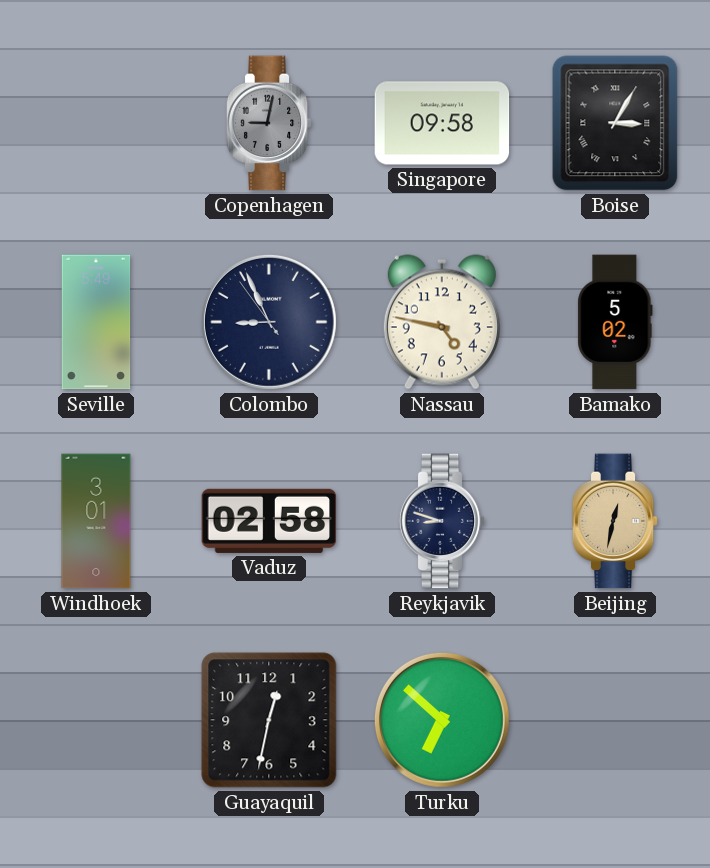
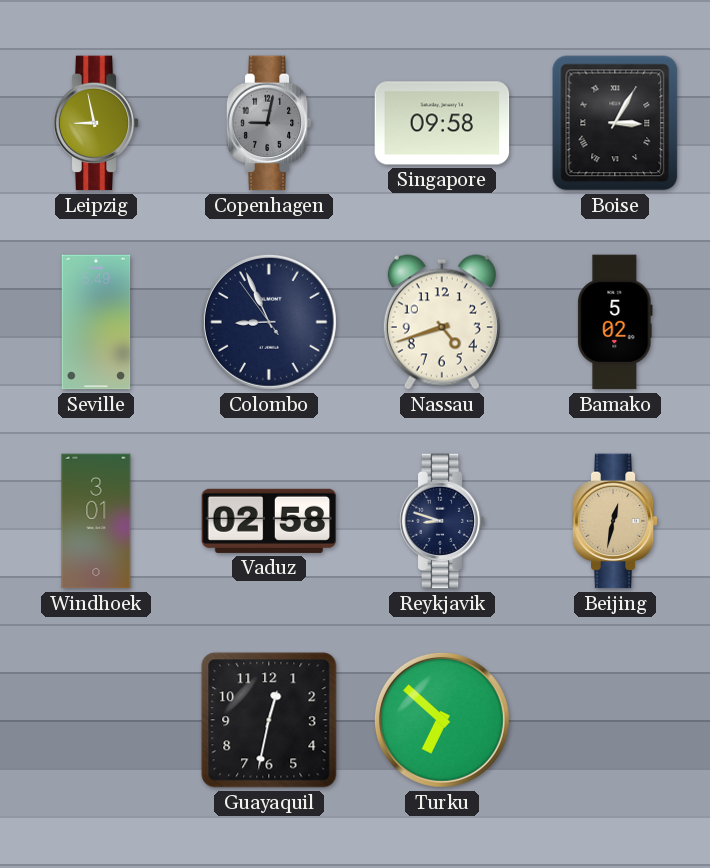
Leipzig: none -> 8:58
Nassau: 4:47 -> 4:42
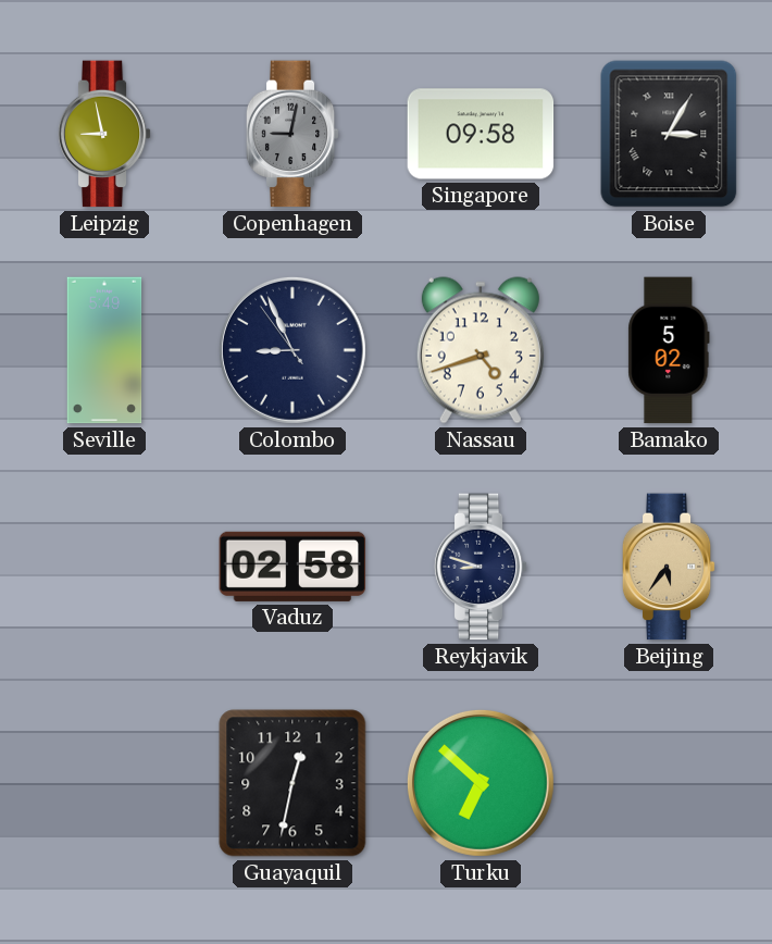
Windhoek: 3:01 -> none
Beijing: 12:32 -> 5:36
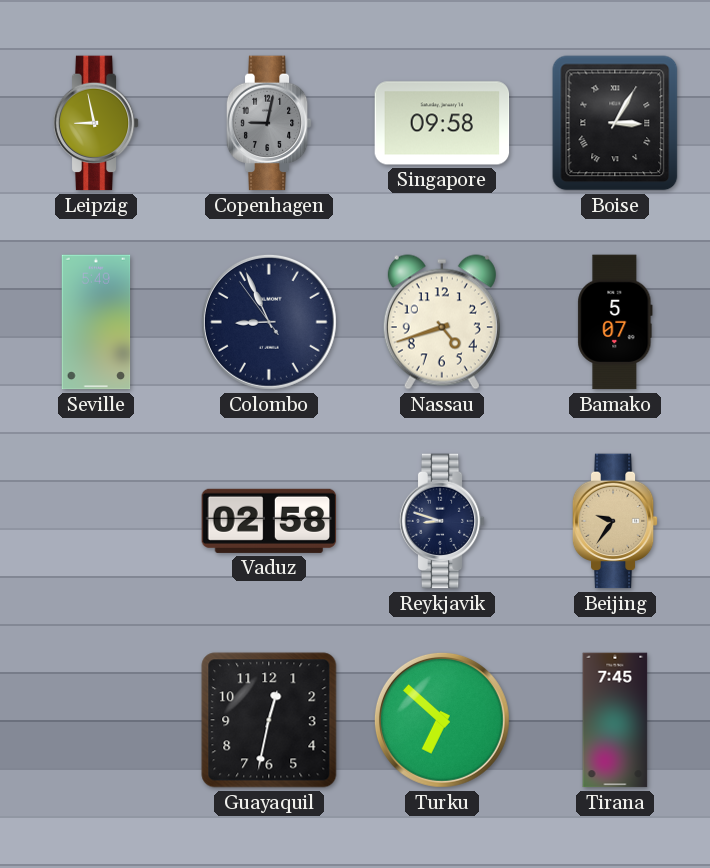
Bamako: 5:02 -> 5:07
Beijing: 5:36 -> 9:36
Tirana: none -> 7:45
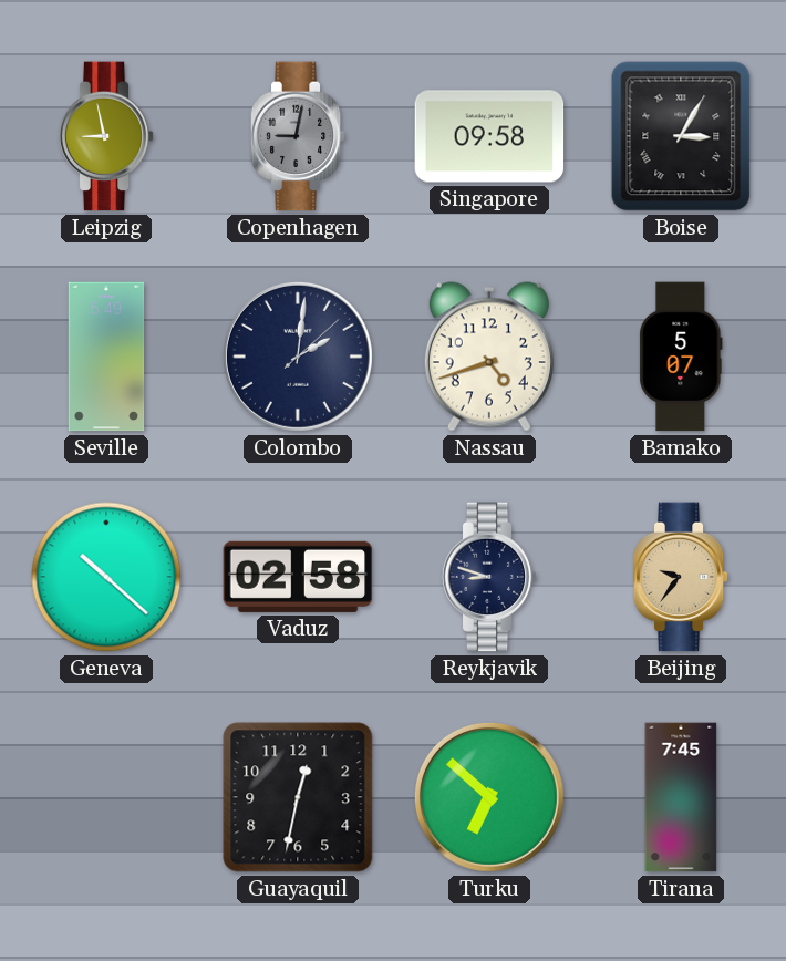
Colombo: 8:55 -> 2:01
Geneva: none -> 10:22
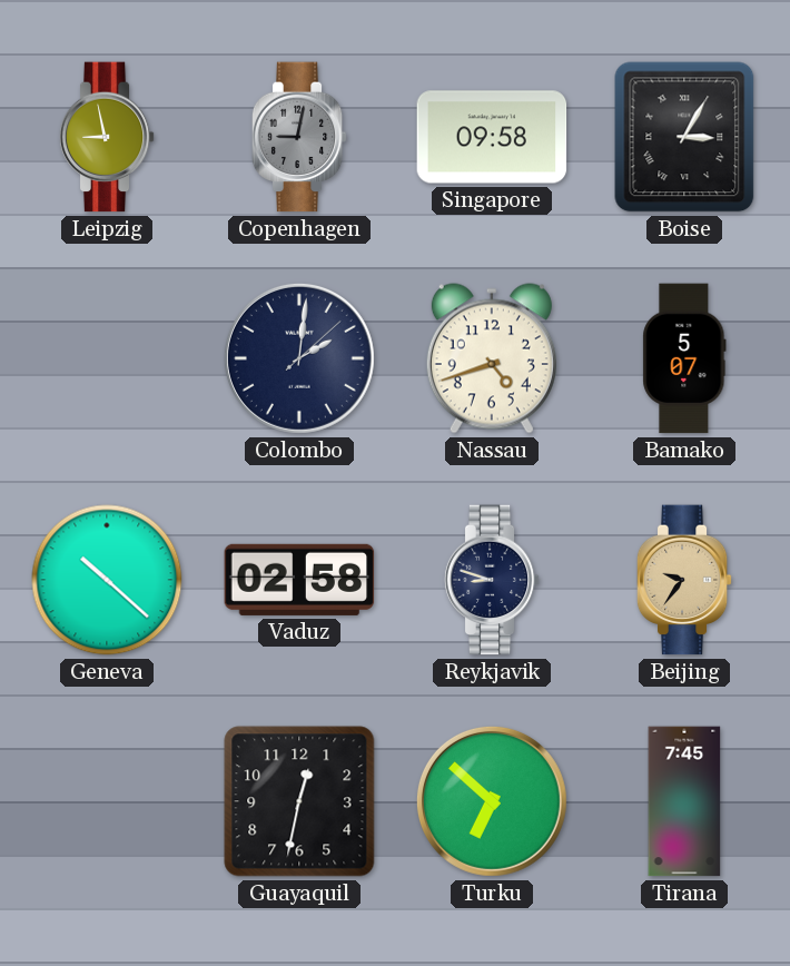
Seville: 5:49 -> none
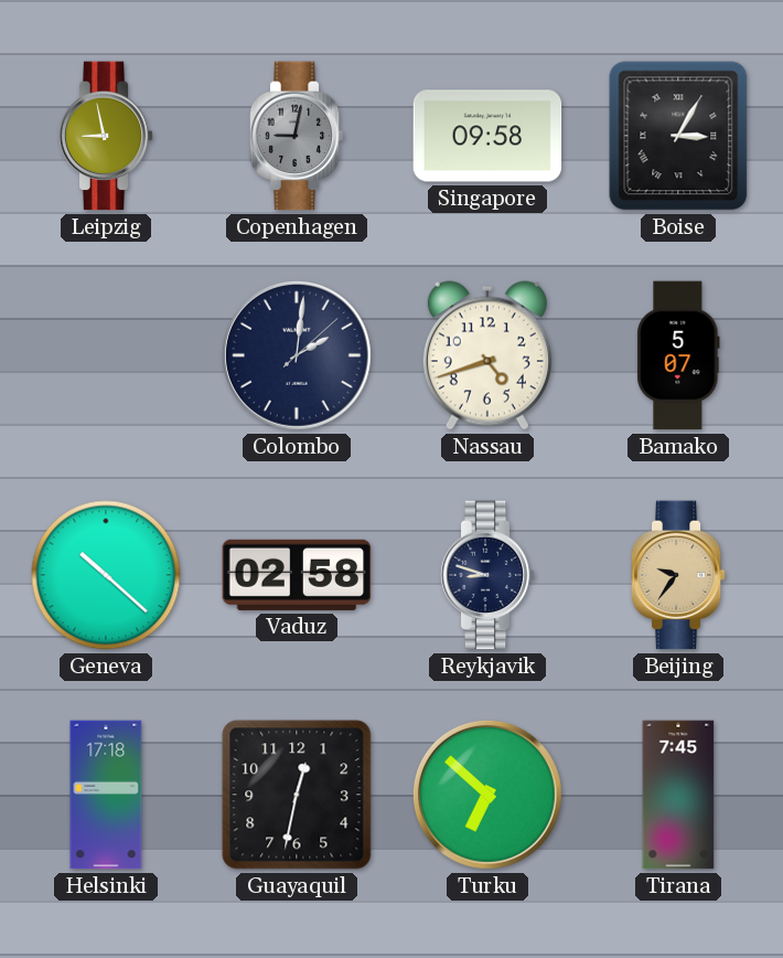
Helsinki: none -> 17:18
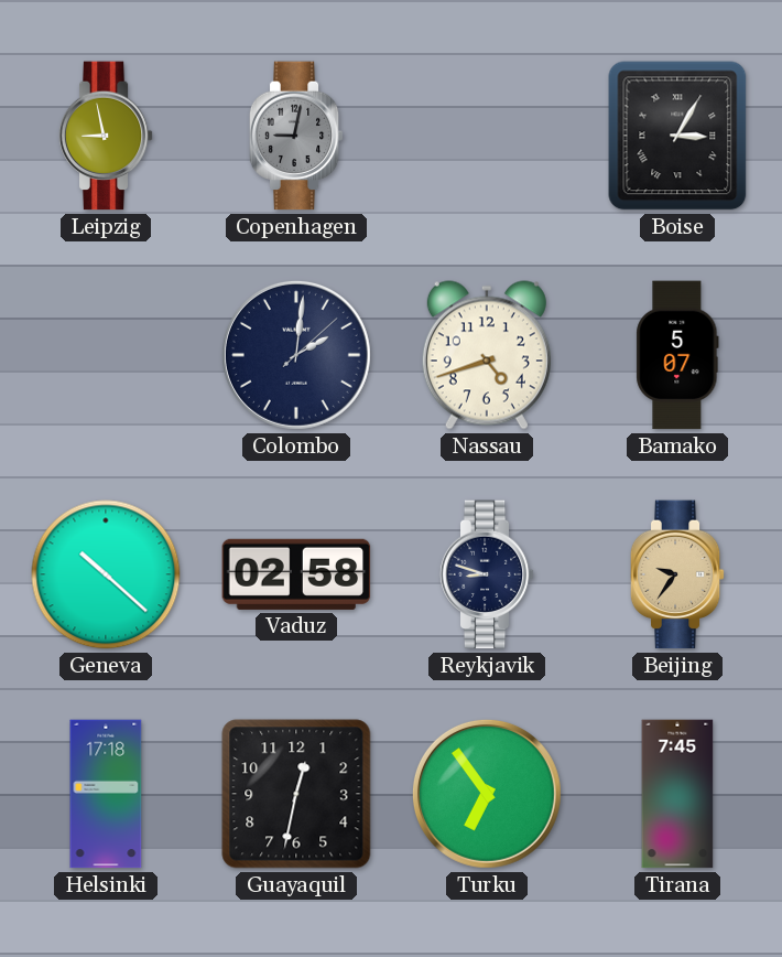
Singapore: 09:58 -> none
Turku: 6:52 -> 6:54
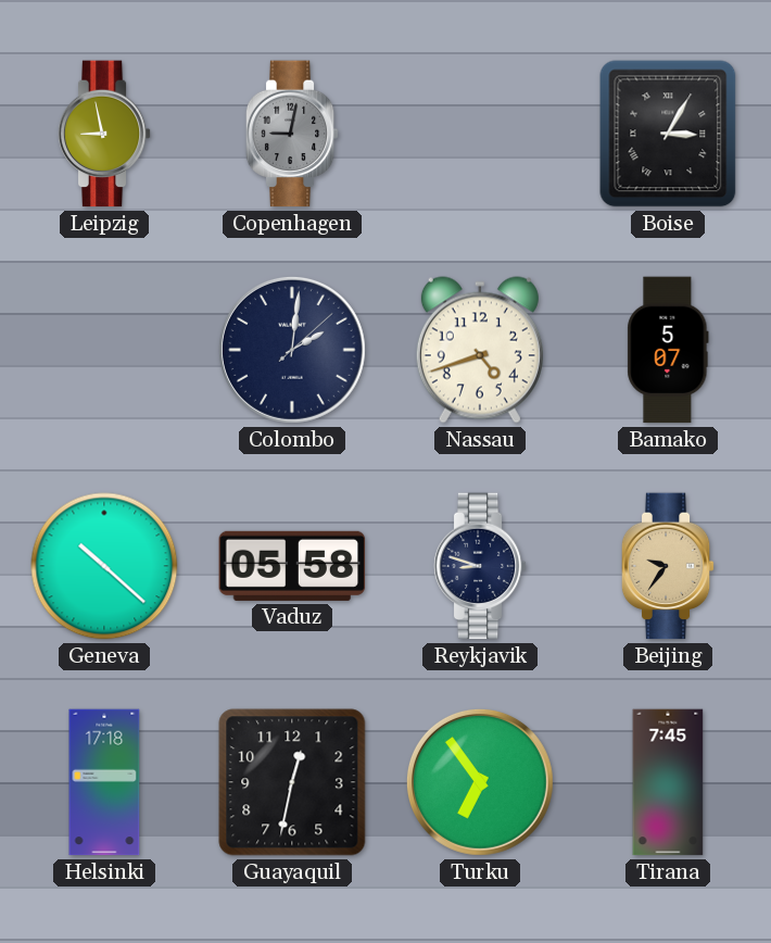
Vaduz: 02:58 -> 05:58
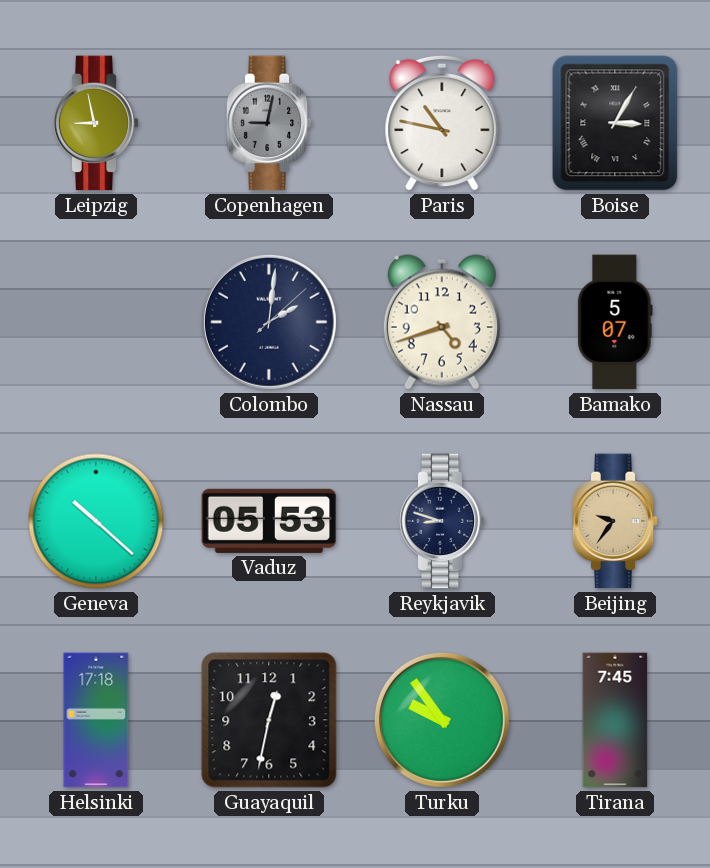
Paris: none -> 10:47
Vaduz: 05:58 -> 05:53
Turku: 6:54 -> 9:54
